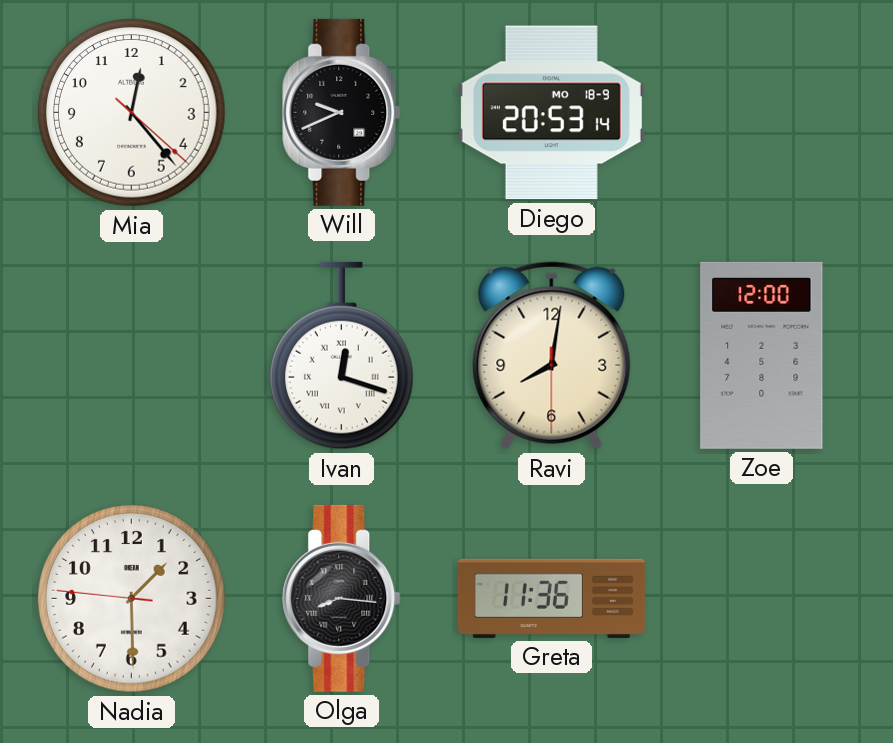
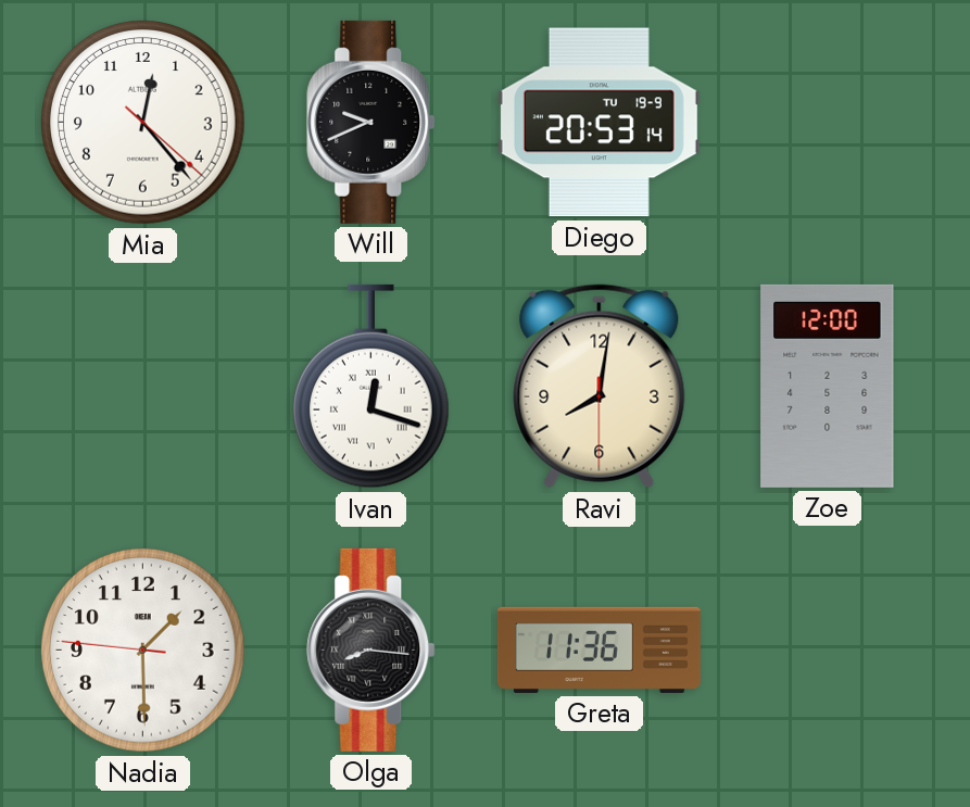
Diego date: MO 18-9 -> TU 19-9
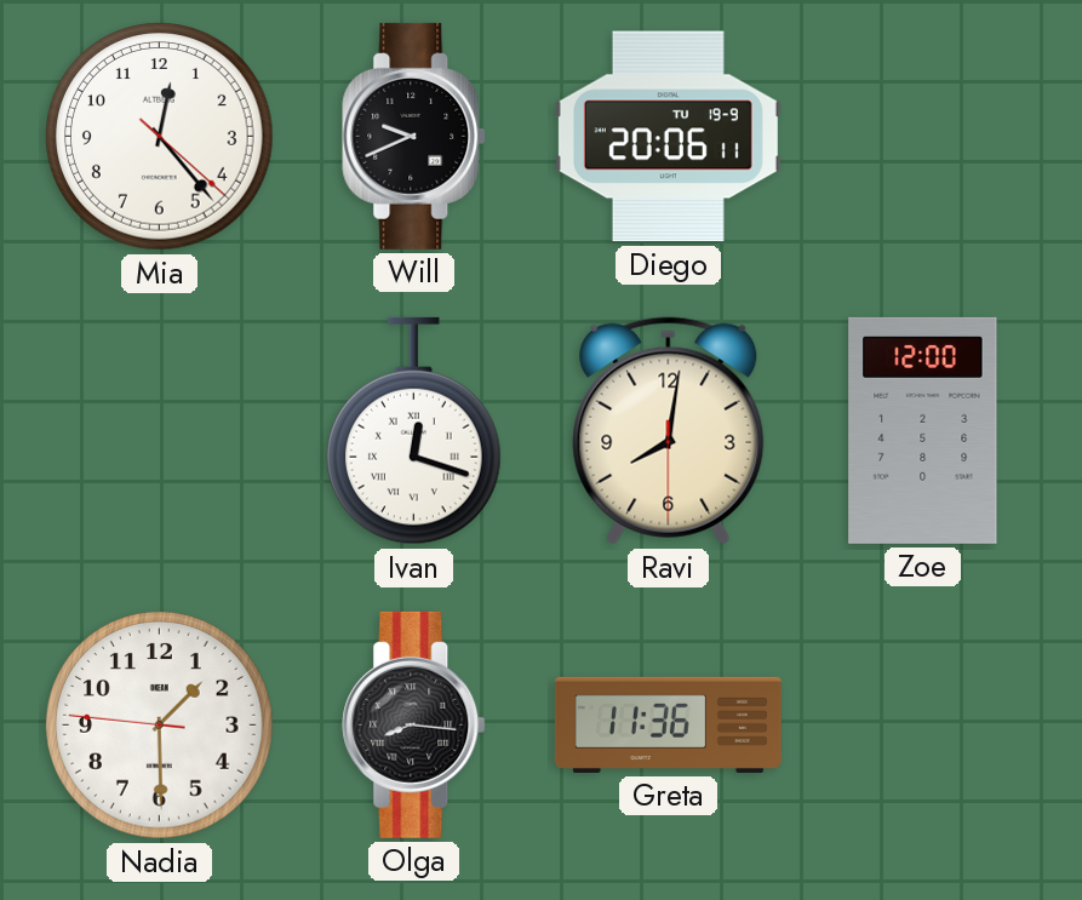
Diego: 20:53 -> 20:06
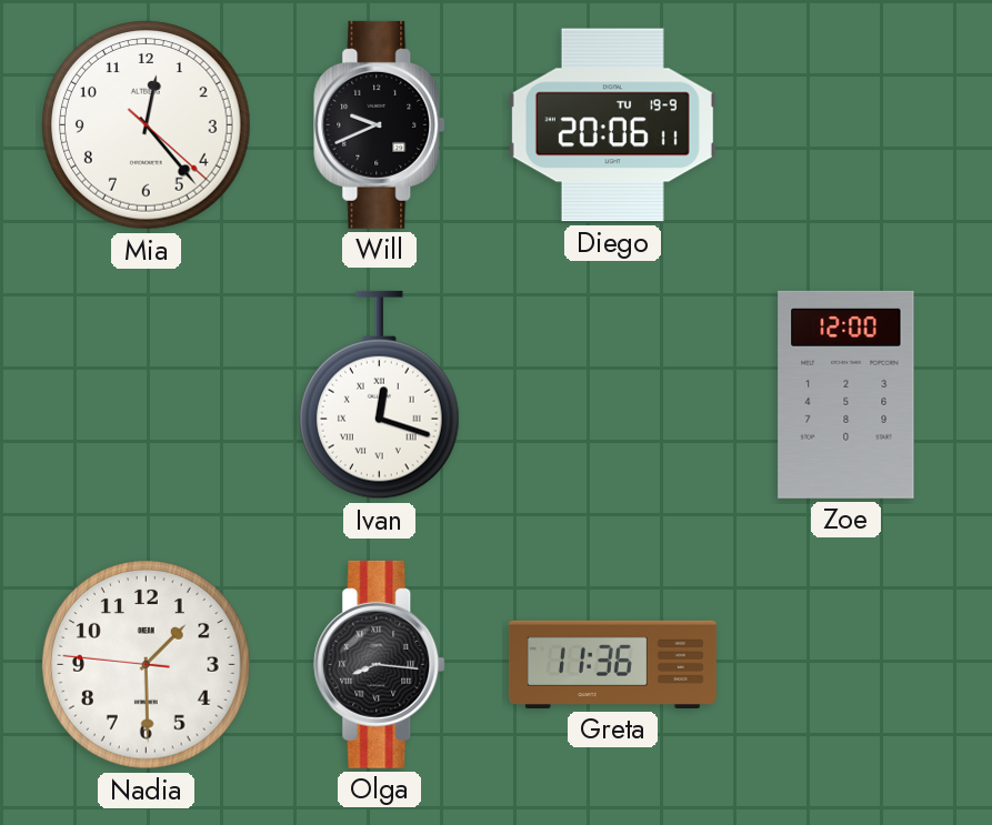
Ravi: 8:01 -> none
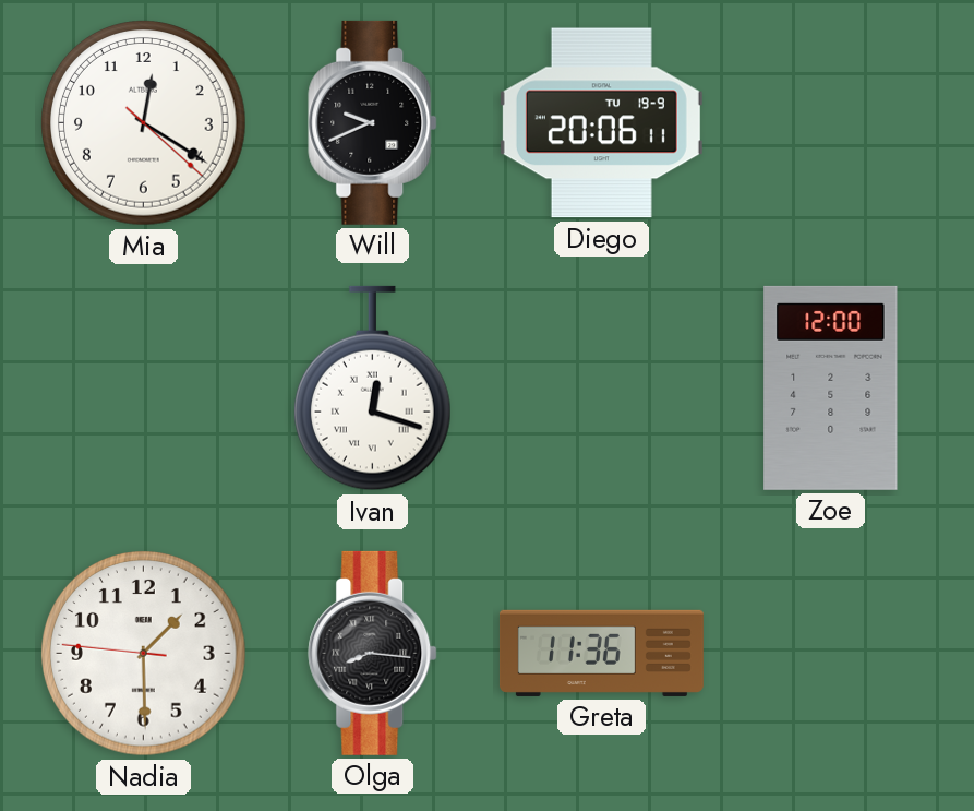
Mia: 12:23 -> 12:20
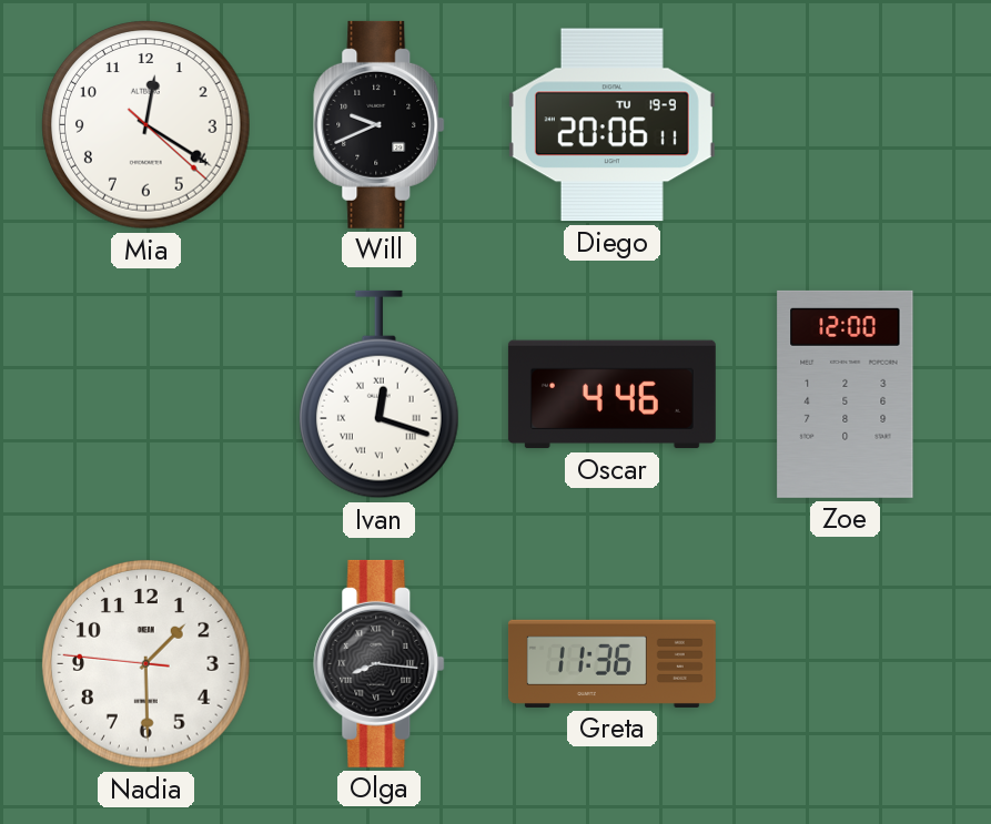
Oscar: none -> 4:46
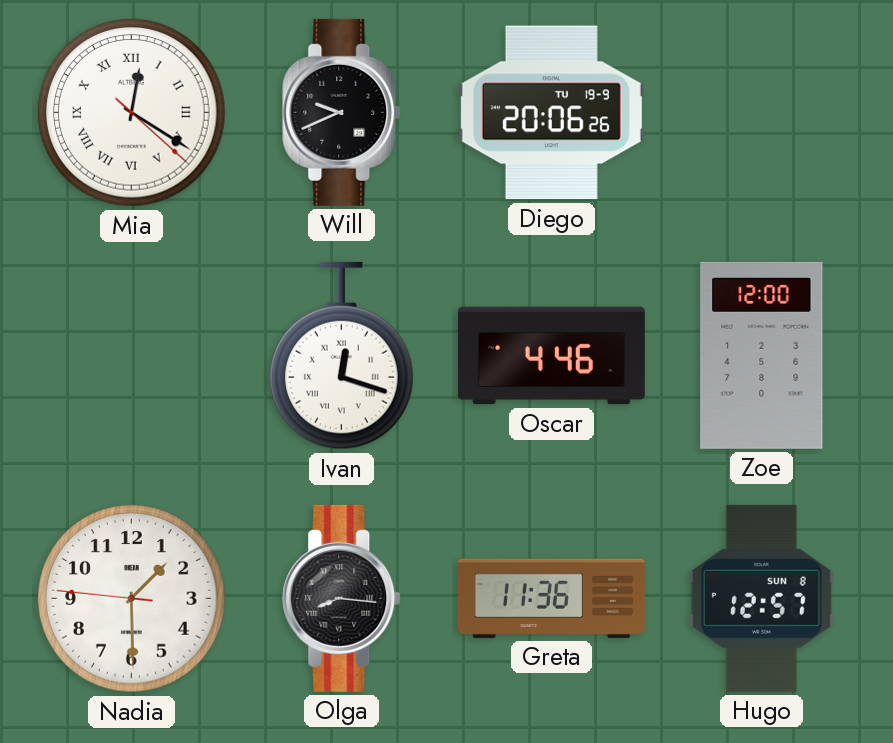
Mia numerals: Arabic -> Roman
Diego: 20:06:11 -> 20:06:26
Hugo: none -> 12:57
